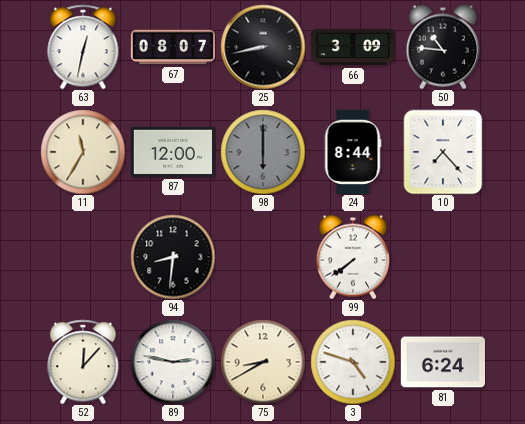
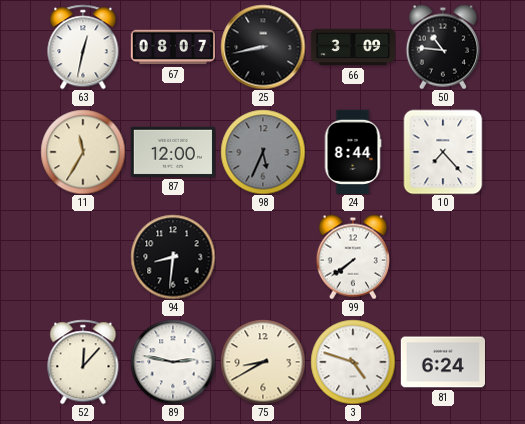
98: 6:00 -> 5:34
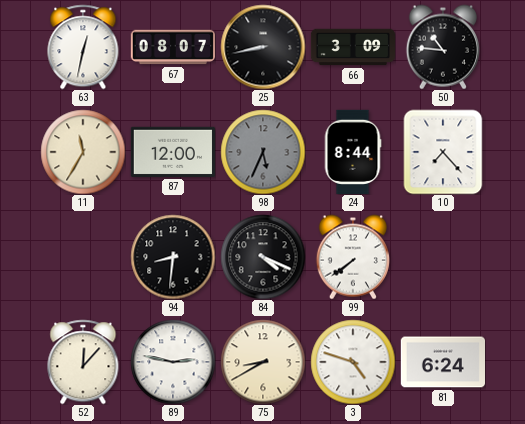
84: none -> 4:19
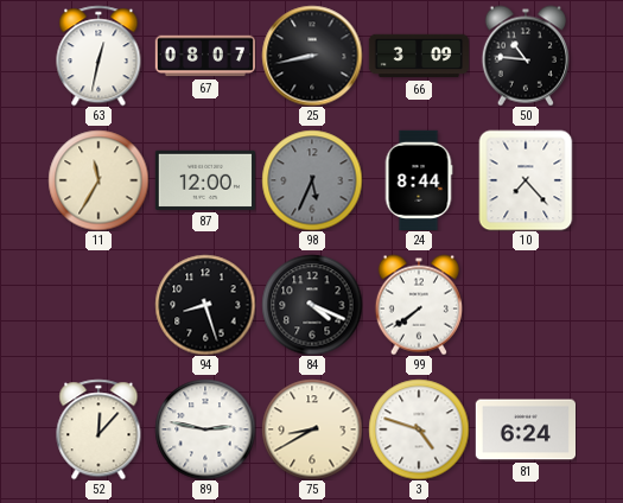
94: 8:31 -> 8:27
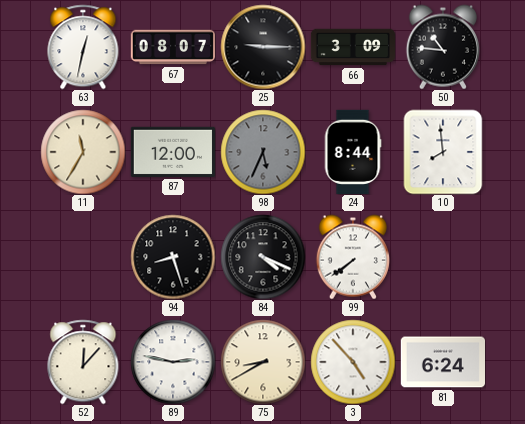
25: 8:43 -> 9:15
10: 7:23 -> 7:59
3: 4:48 -> 4:53
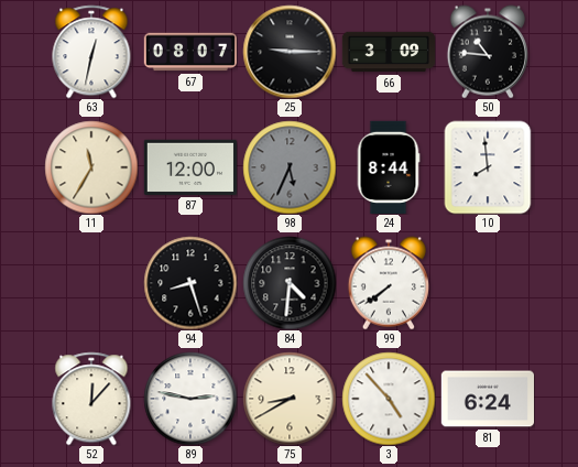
84: 4:19 -> 4:31
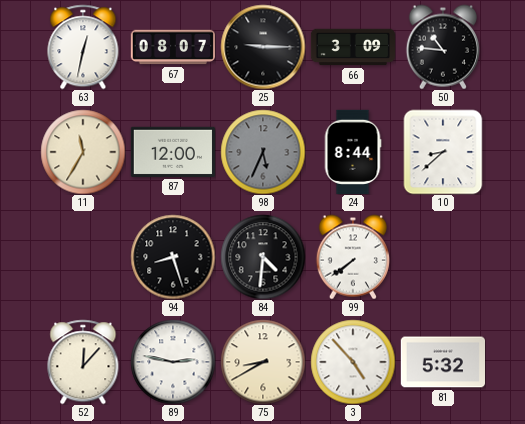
10: 7:59 -> 8:38
81: 6:24 -> 5:32
